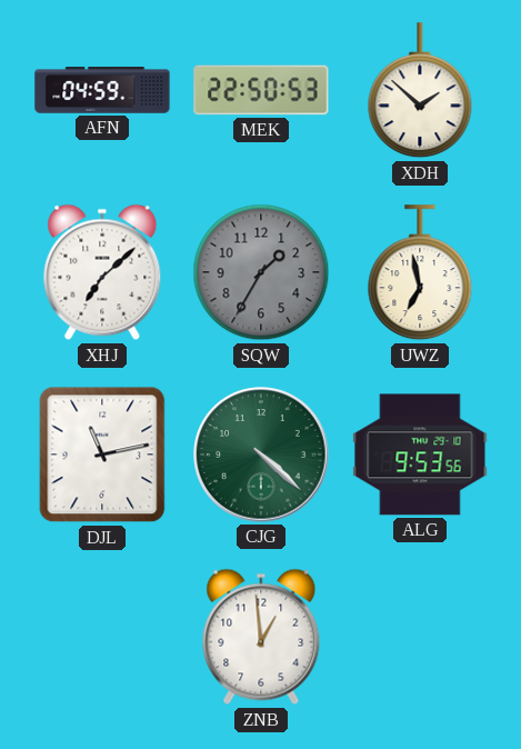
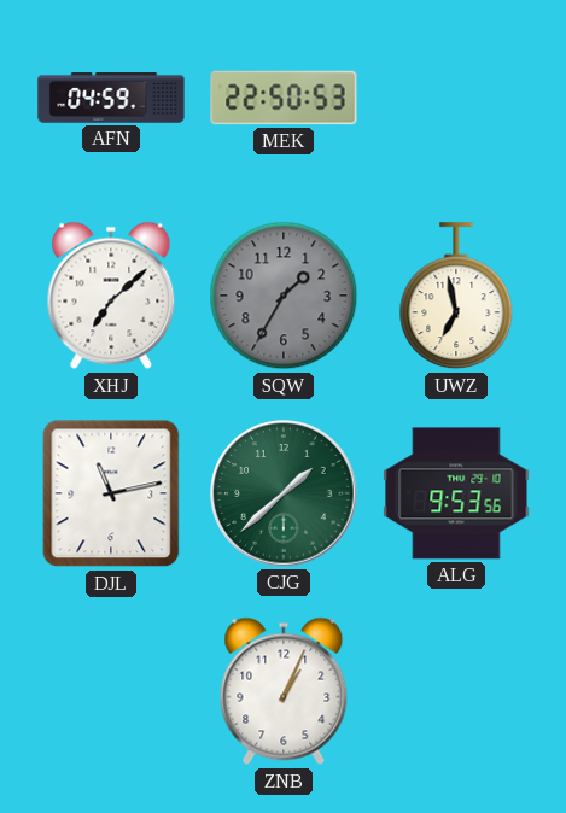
XDH: 1:52 -> none
CJG: 4:22 -> 1:38
ZNB: 12:59 -> 1:04
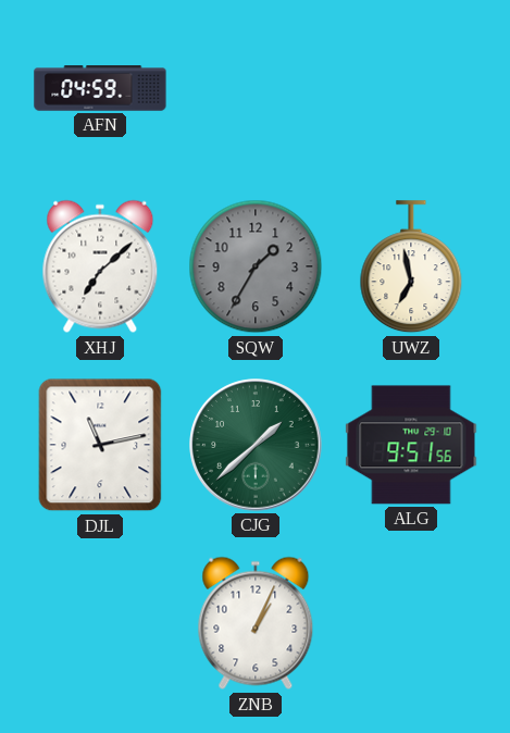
MEK: 22:50 -> none
ALG: 9:53 -> 9:51
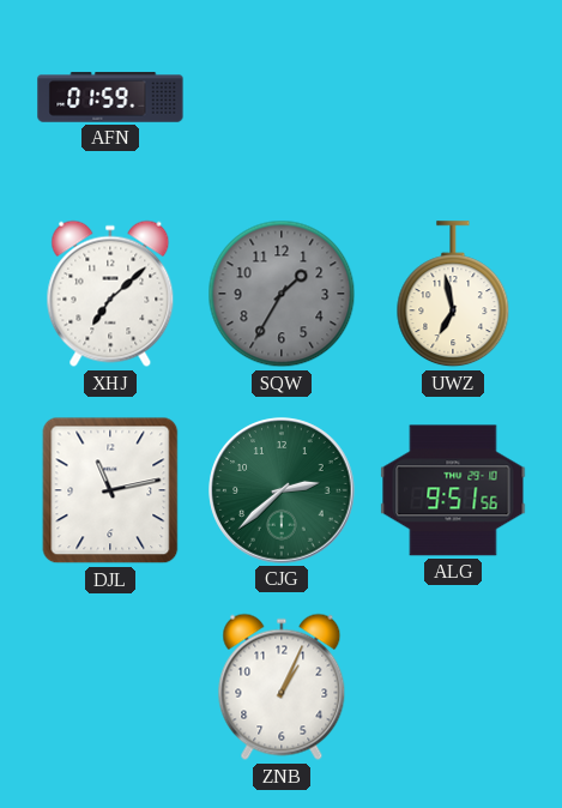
AFN: 04:59 -> 01:59
CJG: 1:38 -> 2:38
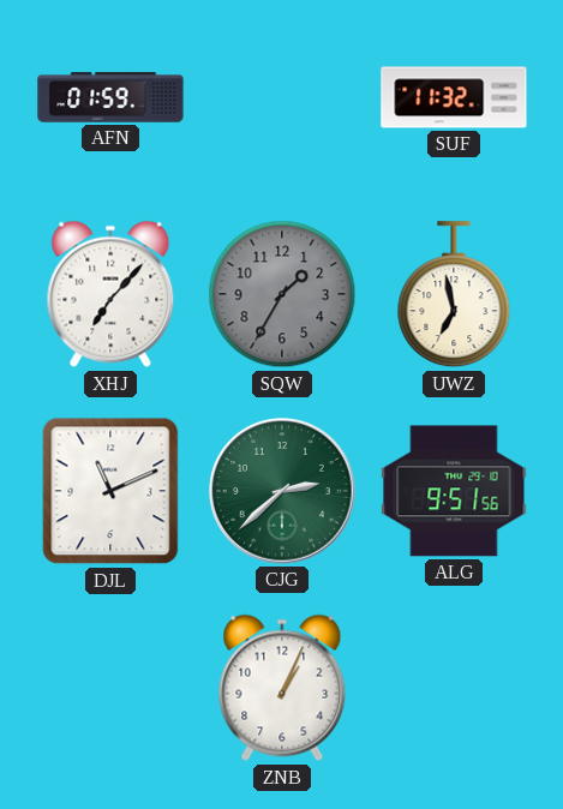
SUF: none -> 11:32
XHJ: 7:08 -> 7:07
DJL: 11:13 -> 11:11
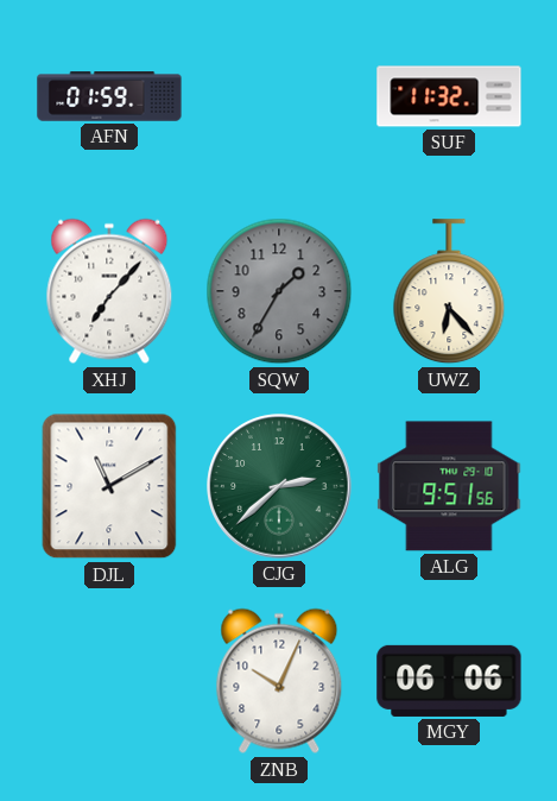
UWZ: 6:58 -> 6:23
DJL: 11:11 -> 11:10
ZNB: 1:04 -> 10:04
MGY: none -> 06:06
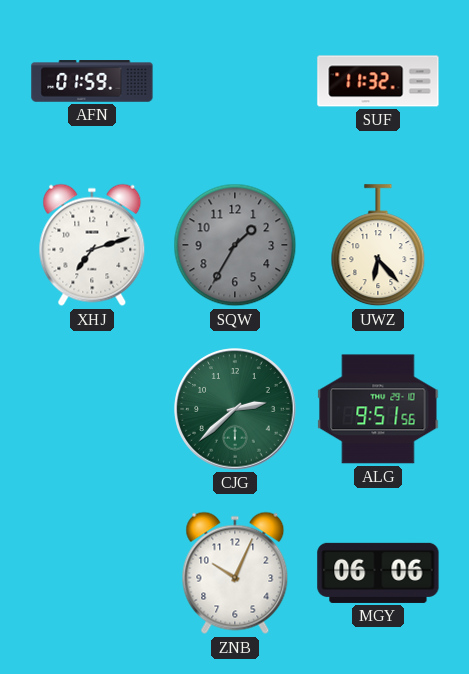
XHJ: 7:07 -> 7:12
DJL: 11:10 -> none
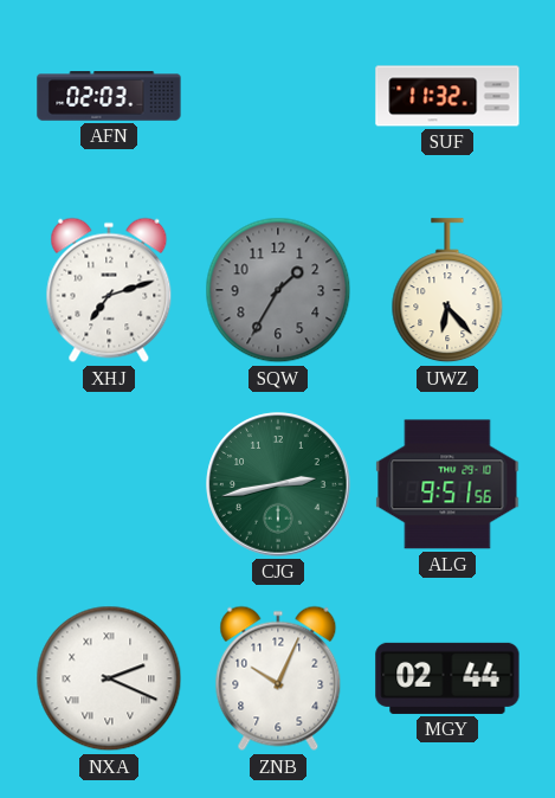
AFN: 01:59 -> 02:03
CJG: 2:38 -> 2:43
NXA: none -> 2:19
MGY: 06:06 -> 02:44
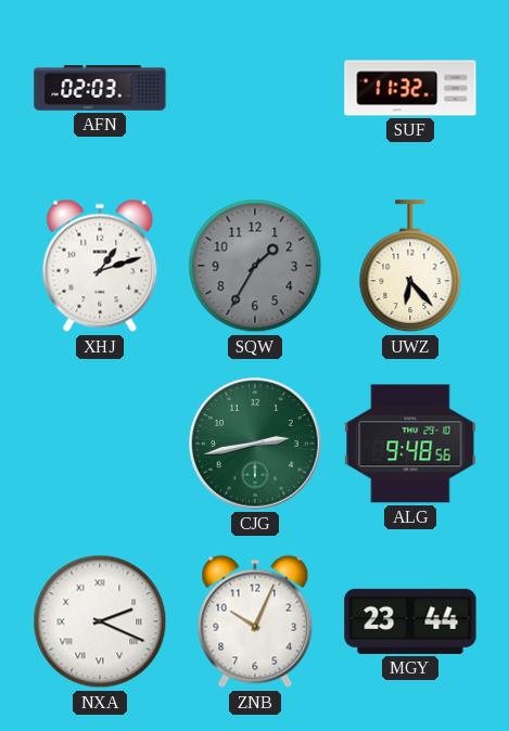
XHJ: 7:12 -> 1:12
ALG: 9:51 -> 9:48
MGY: 02:44 -> 23:44
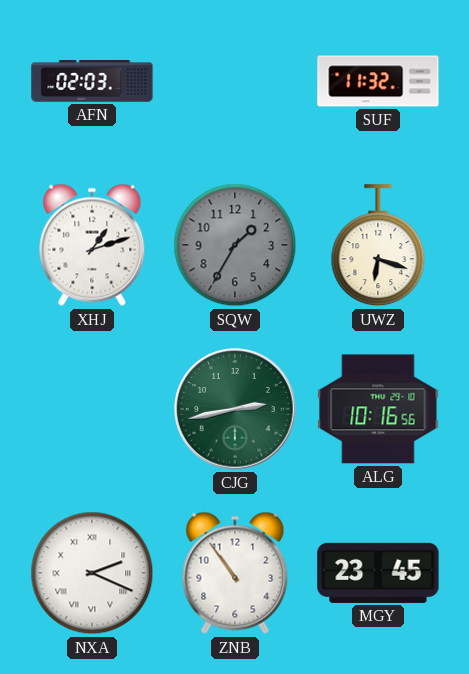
UWZ: 6:23 -> 6:18
ALG: 9:48 -> 10:16
ZNB: 10:04 -> 10:54
MGY: 23:44 -> 23:45
